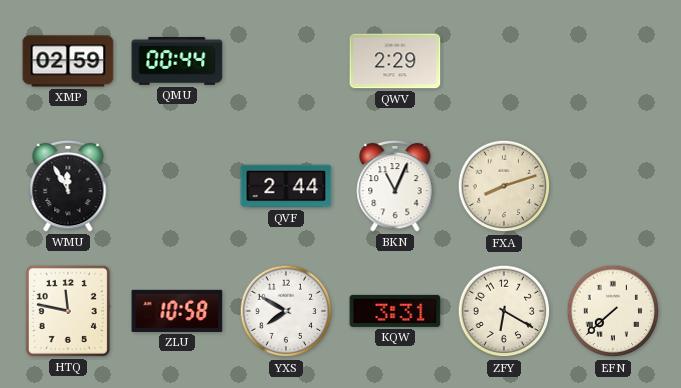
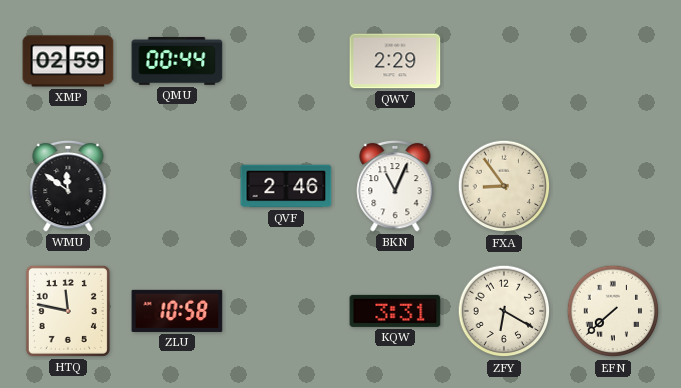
WMU: 11:55 -> 11:51
QVF: 2:44 -> 2:46
FXA: 8:12 -> 8:54
YXS: 7:50 -> none
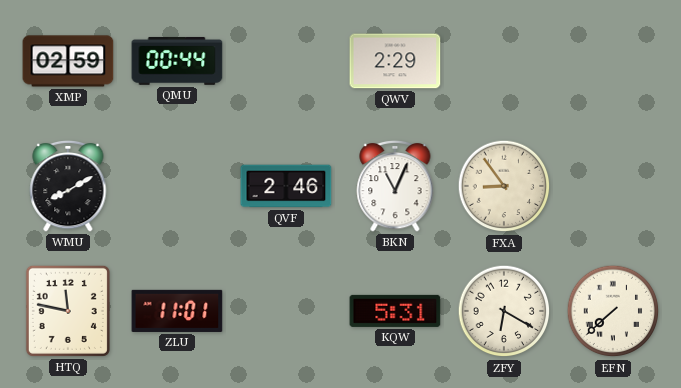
WMU: 11:51 -> 8:10
ZLU: 10:58 -> 11:01
KQW: 3:31 -> 5:31
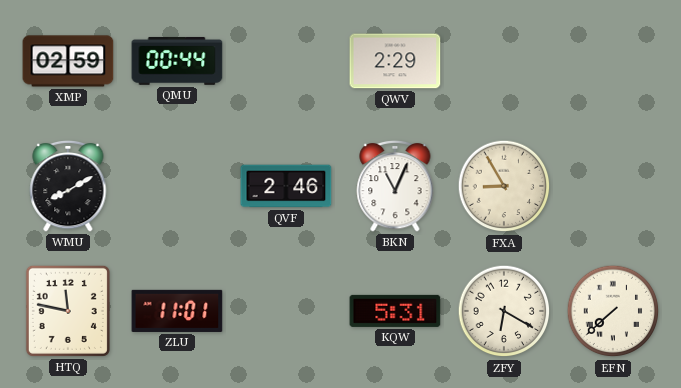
FXA: 8:54 -> 8:55
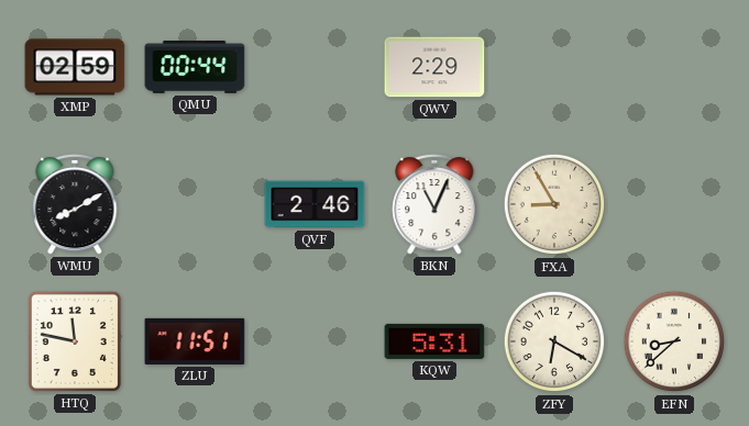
ZLU: 11:01 -> 11:51
EFN: 7:38 -> 8:38
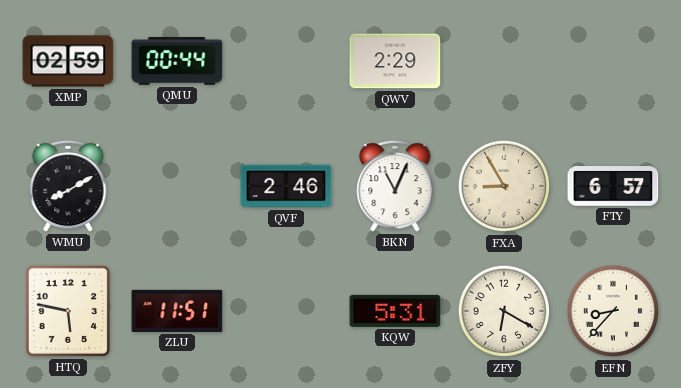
FTY: none -> 6:57
HTQ: 11:47 -> 5:47
EFN: 8:38 -> 8:37
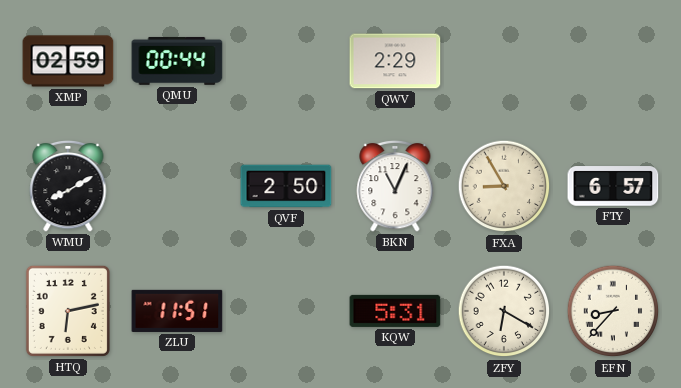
QVF: 2:46 -> 2:50
HTQ: 5:47 -> 6:13
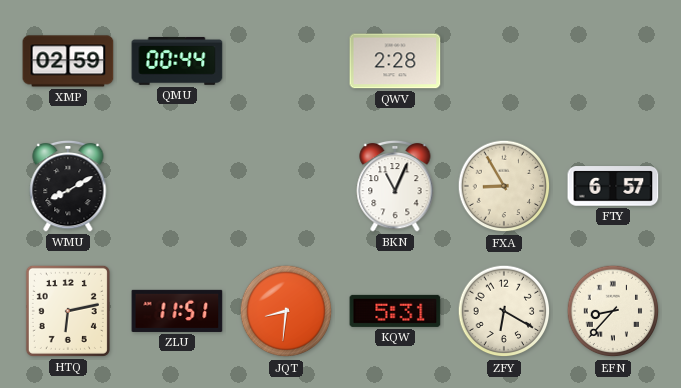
QWV: 2:29 -> 2:28
QVF: 2:50 -> none
JQT: none -> 8:31
